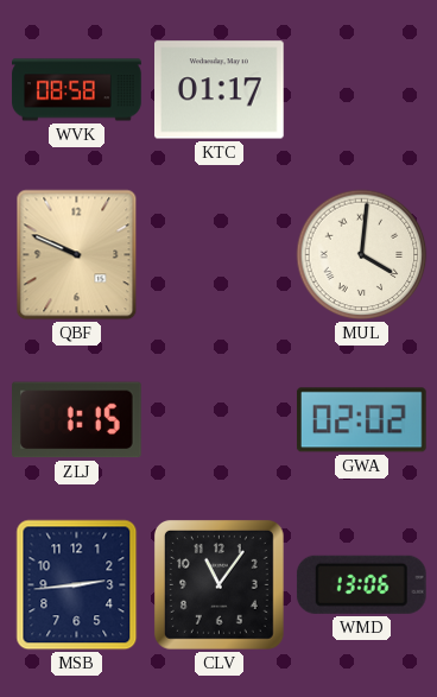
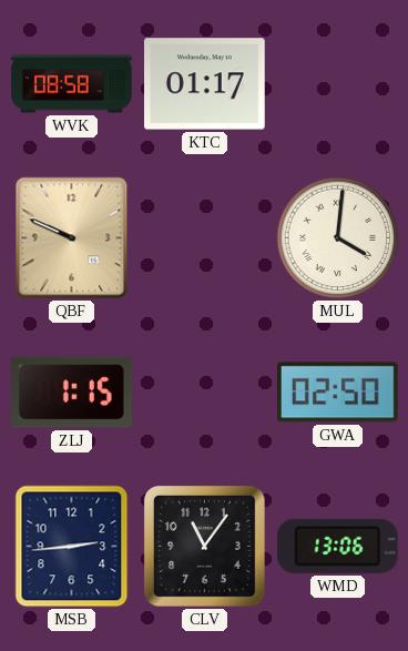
GWA: 02:02 -> 02:50
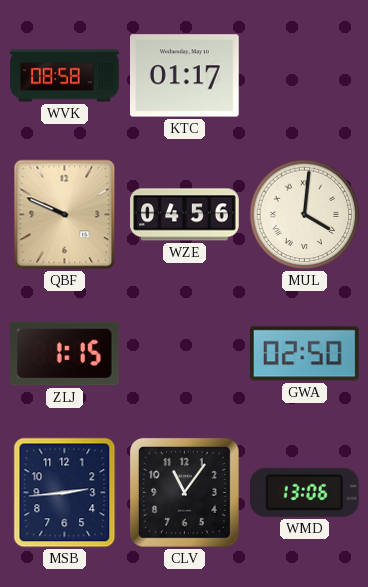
WZE: none -> 04:56
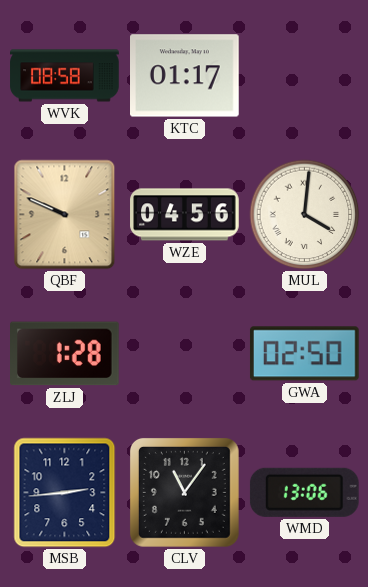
ZLJ: 1:15 -> 1:28
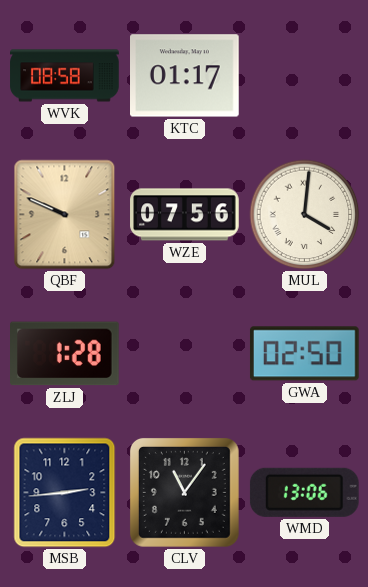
WZE: 04:56 -> 07:56
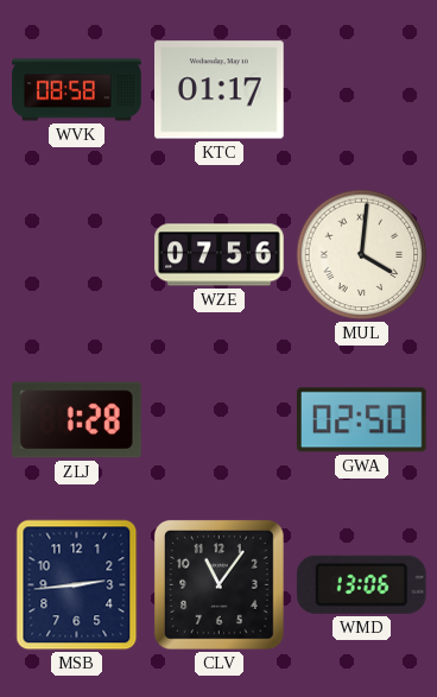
QBF: 9:49 -> none
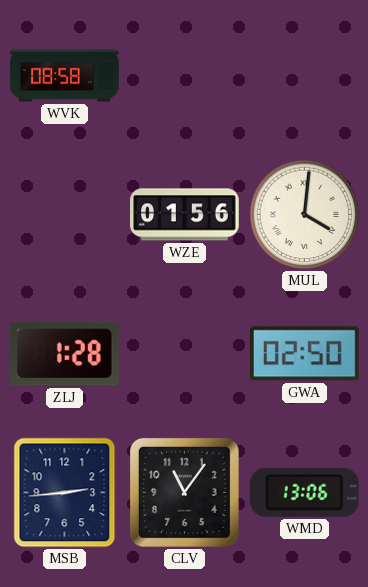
KTC: 01:17 -> none
WZE: 07:56 -> 01:56
